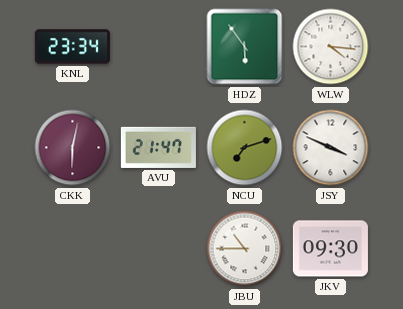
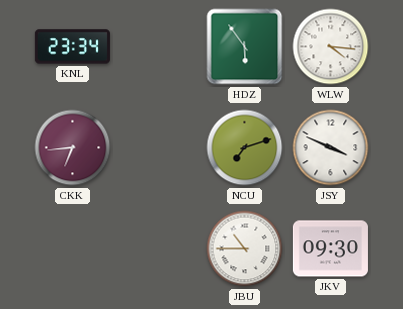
CKK: 6:02 -> 6:44
AVU: 21:47 -> none
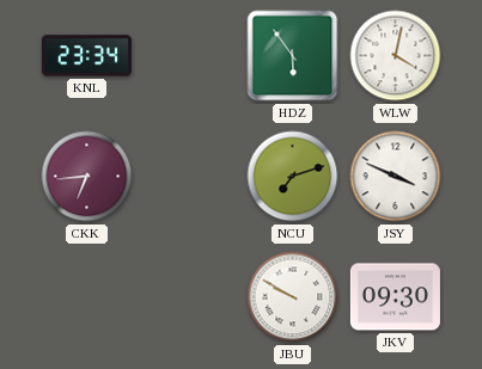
WLW: 4:16 -> 4:02
JBU: 10:45 -> 9:50
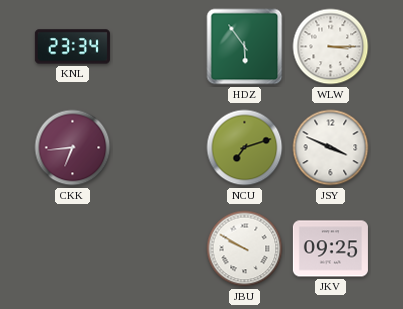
WLW: 4:02 -> 3:15
JKV: 09:30 -> 09:25
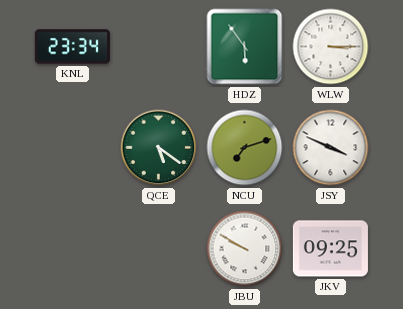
CKK: 6:44 -> none
QCE: none -> 5:21
